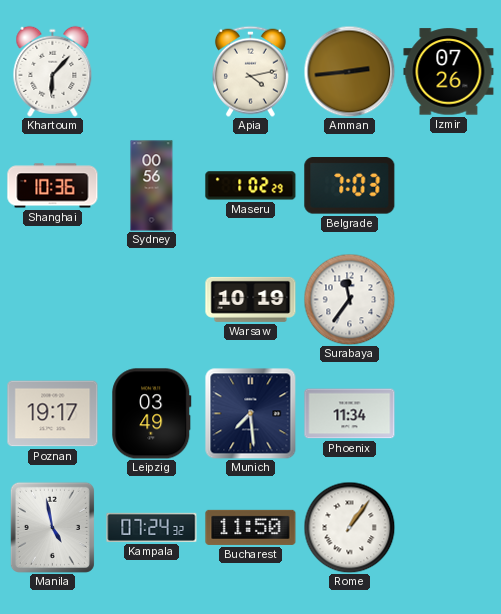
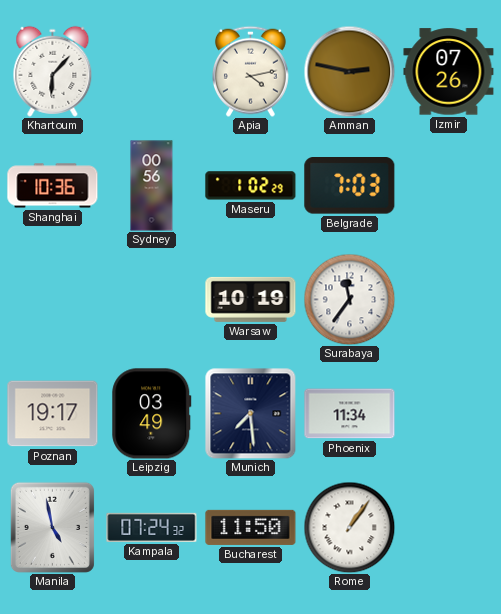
Amman: 2:44 -> 2:47
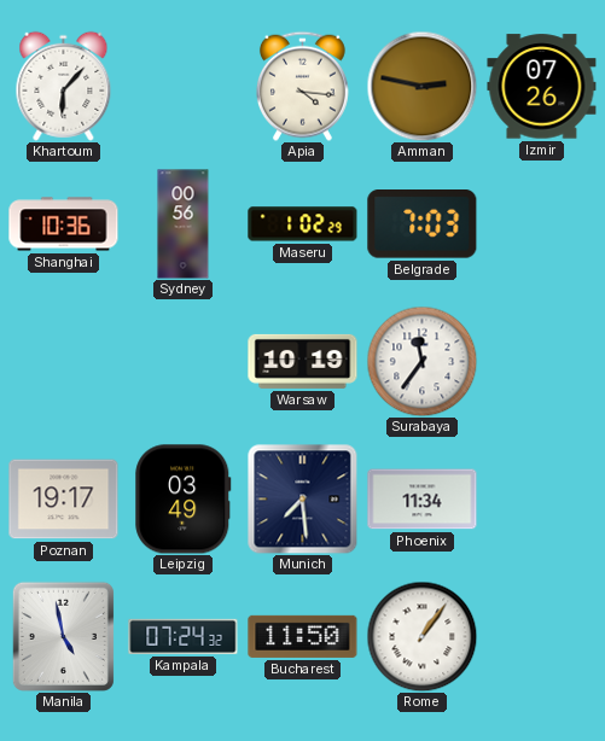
Apia: 4:13 -> 4:16
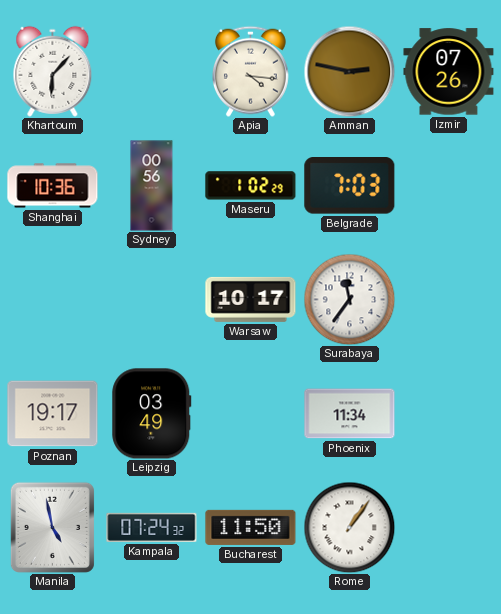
Warsaw: 10:19 -> 10:17
Munich: 7:29 -> none
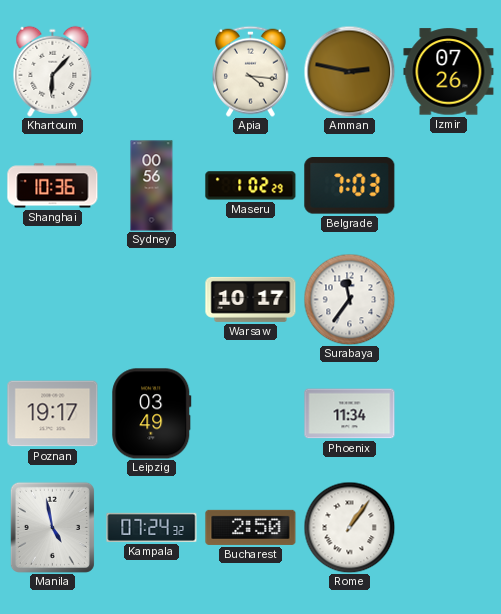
Bucharest: 11:50 -> 2:50
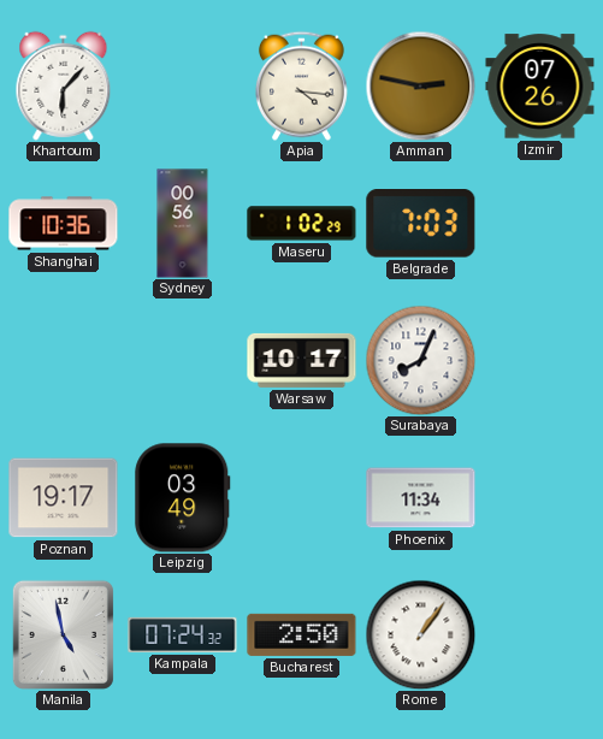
Surabaya: 11:36 -> 8:04
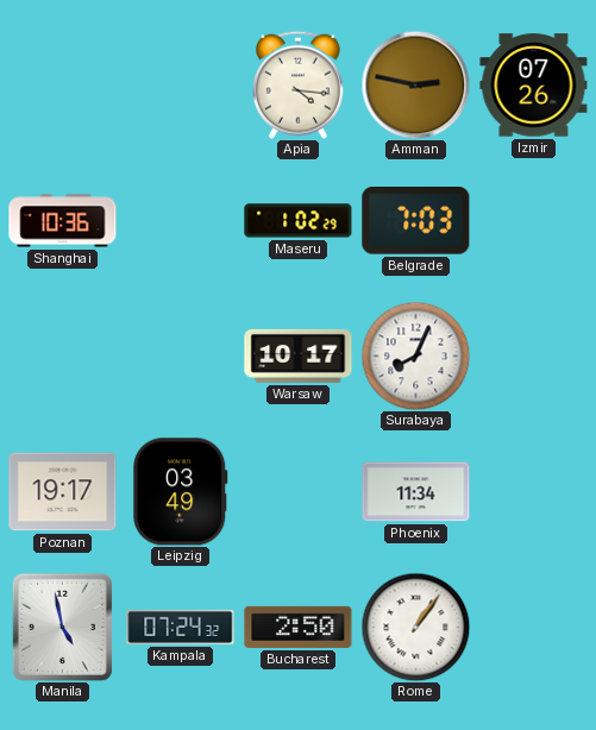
Khartoum: 6:07 -> none
Sydney: 00:56 -> none
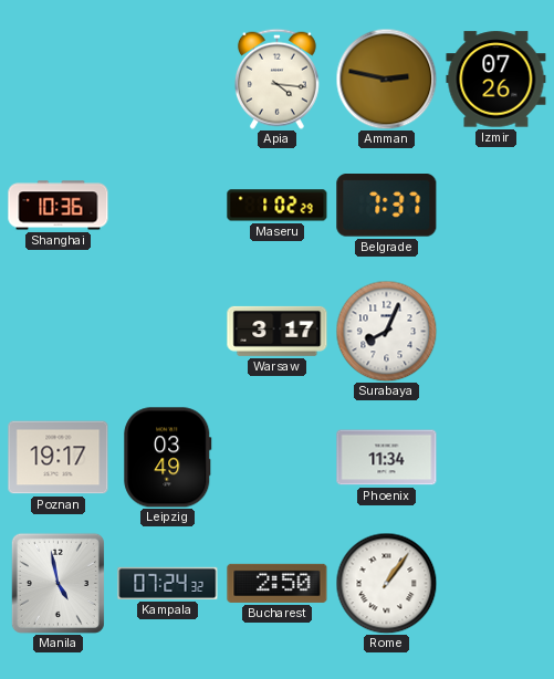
Belgrade: 7:03 -> 7:37
Warsaw: 10:17 -> 3:17
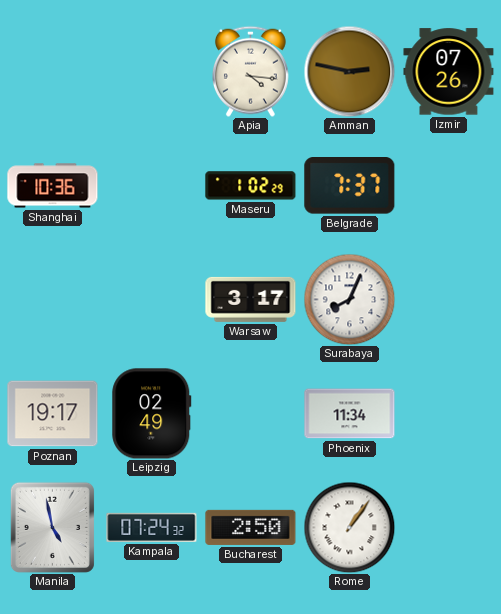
Leipzig: 03:49 -> 02:49
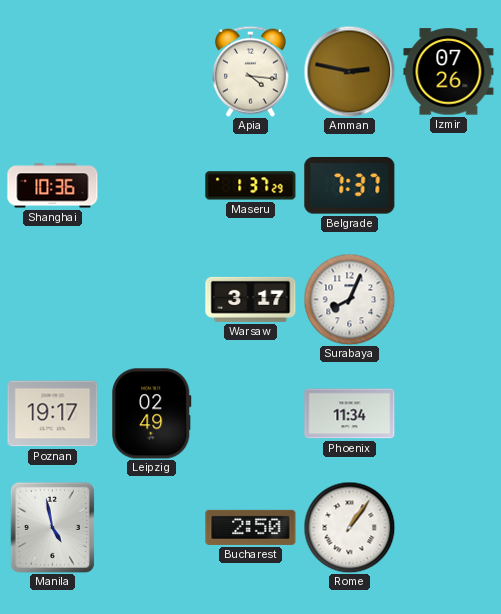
Maseru: 1:02 -> 1:37
Kampala: 07:24 -> none
